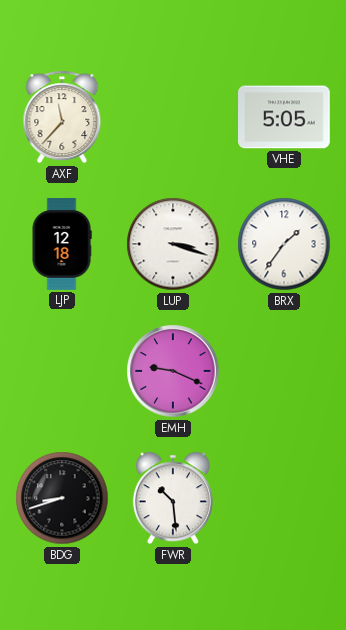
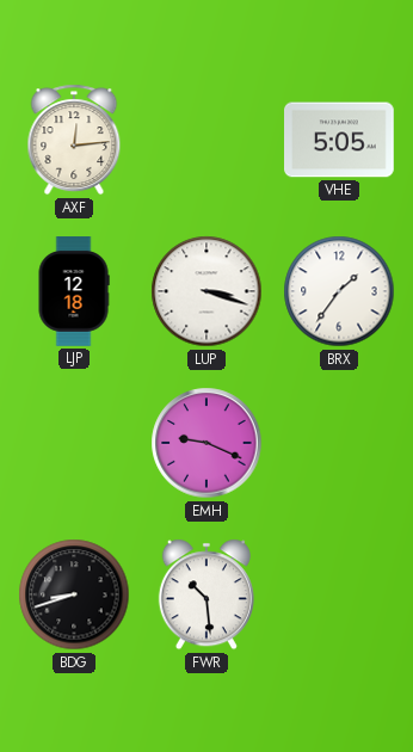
AXF: 11:37 -> 12:14
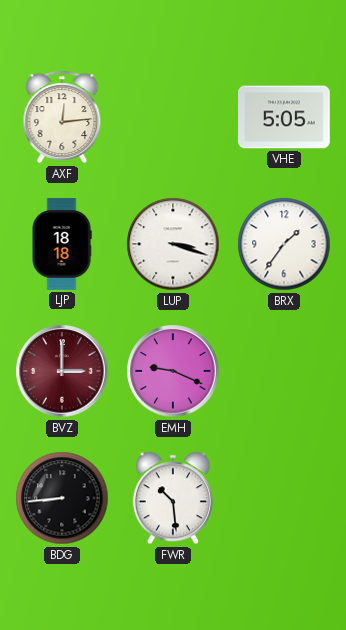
LJP: 12:18 -> 18:18
BVZ: none -> 3:00
BDG: 8:42 -> 8:44
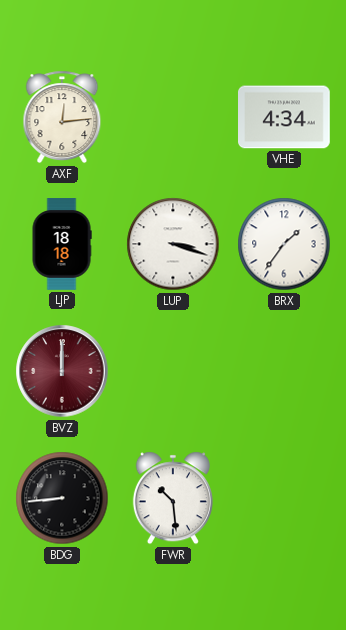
VHE: 5:05 -> 4:34
BVZ: 3:00 -> 12:00
EMH: 9:19 -> none
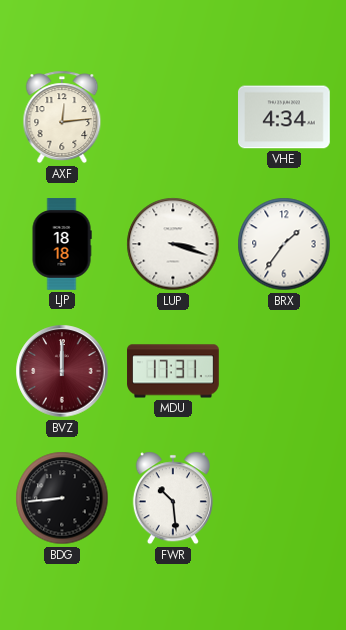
MDU: none -> 17:31
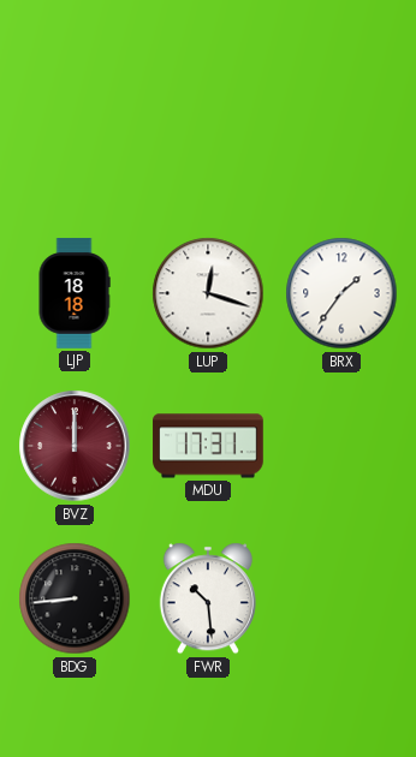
AXF: 12:14 -> none
VHE: 4:34 -> none
LUP: 3:18 -> 12:18
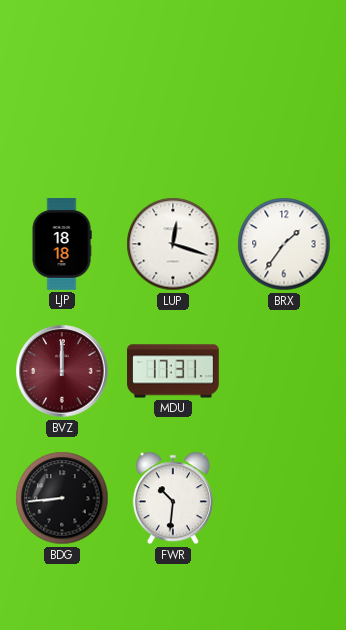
FWR: 10:29 -> 10:31
